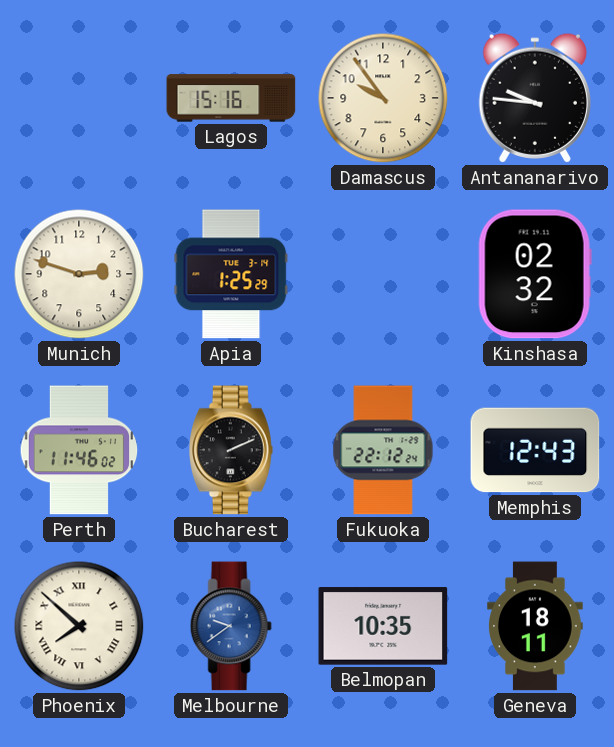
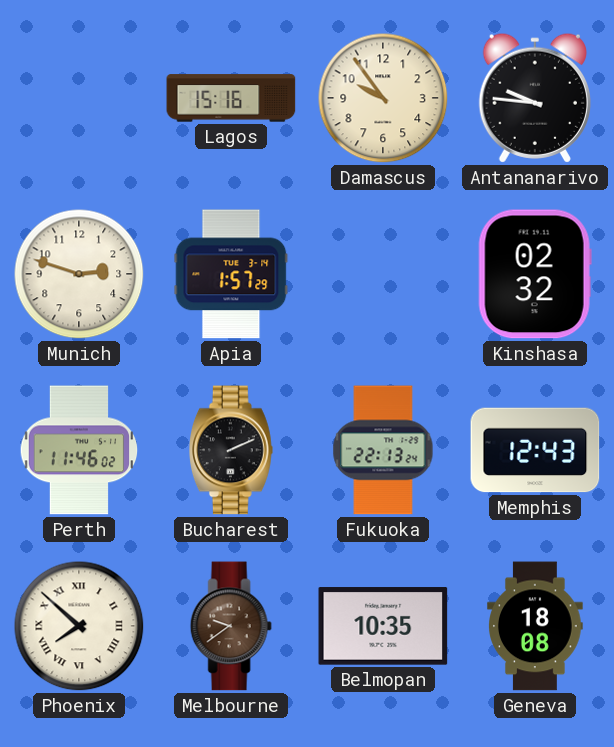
Apia: 1:25 -> 1:57
Fukuoka: 22:12 -> 22:13
Melbourne dial: blue -> brown
Geneva: 18:11 -> 18:08
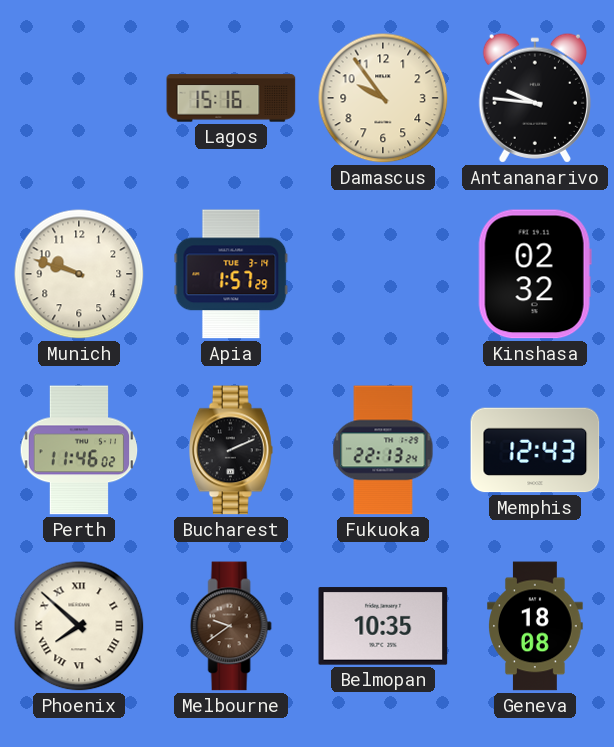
Munich: 2:48 -> 9:48
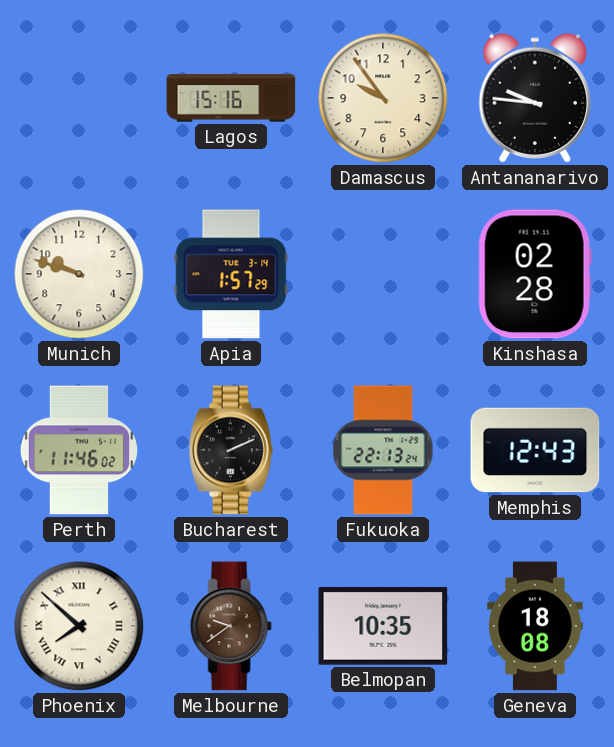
Kinshasa: 02:32 -> 02:28
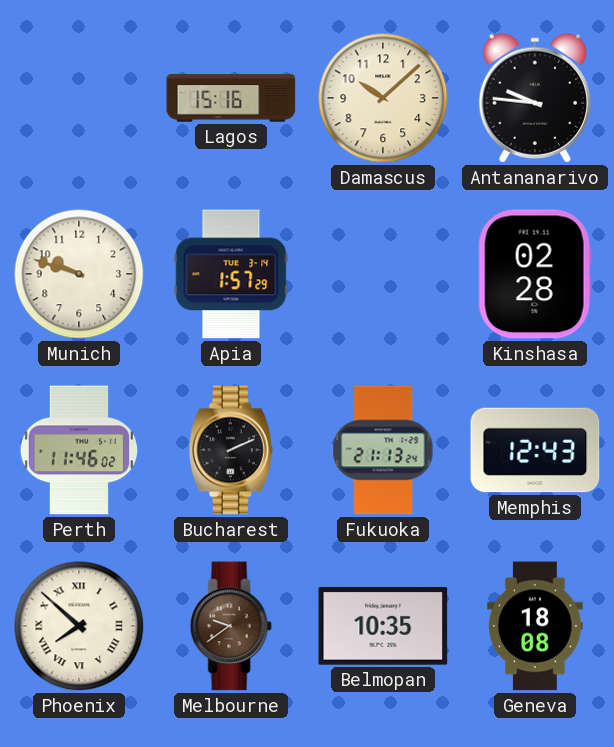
Damascus: 9:54 -> 10:08
Fukuoka: 22:13 -> 21:13
